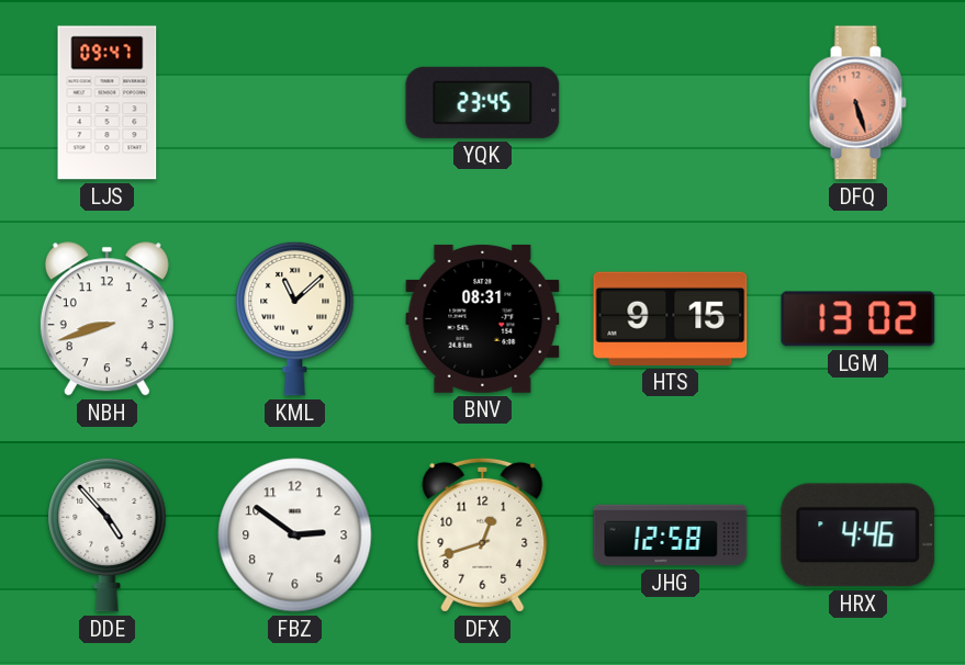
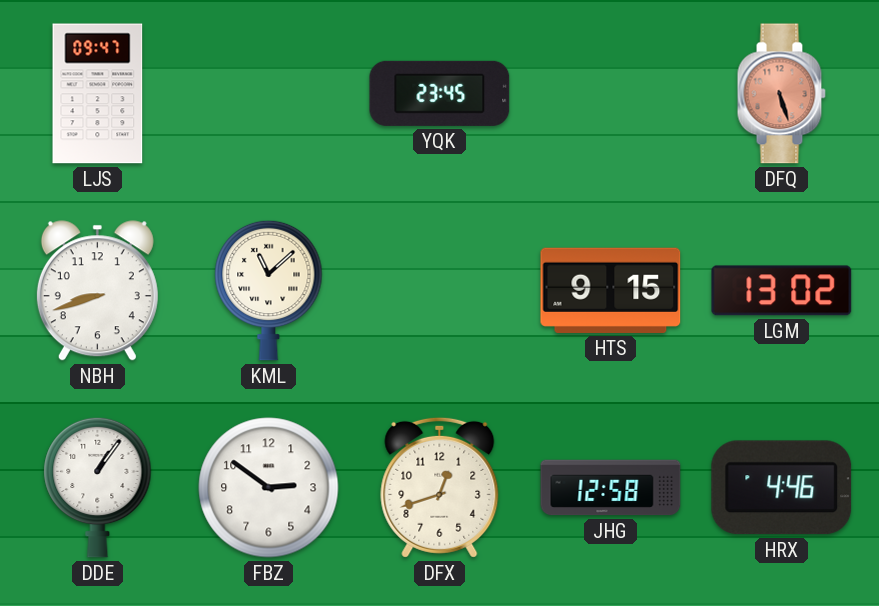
BNV: 08:31 -> none
DDE: 4:53 -> 1:06
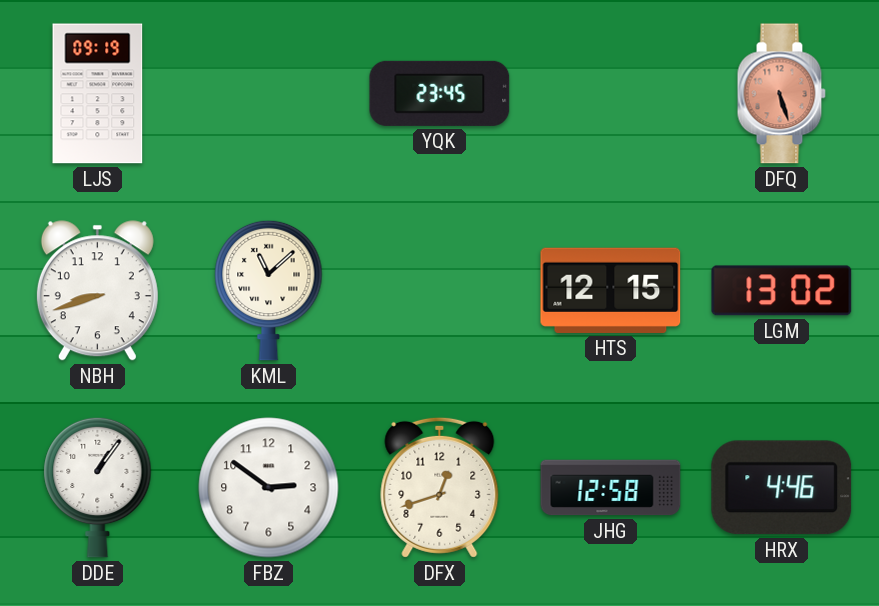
LJS: 09:47 -> 09:19
HTS: 9:15 -> 12:15
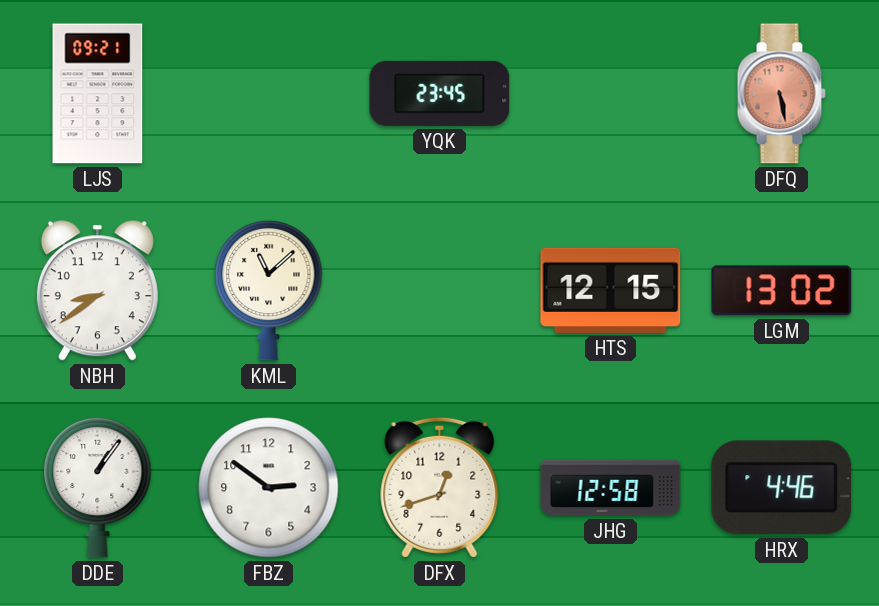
LJS: 09:19 -> 09:21
DFQ: 5:27 -> 5:28
NBH: 8:42 -> 8:39
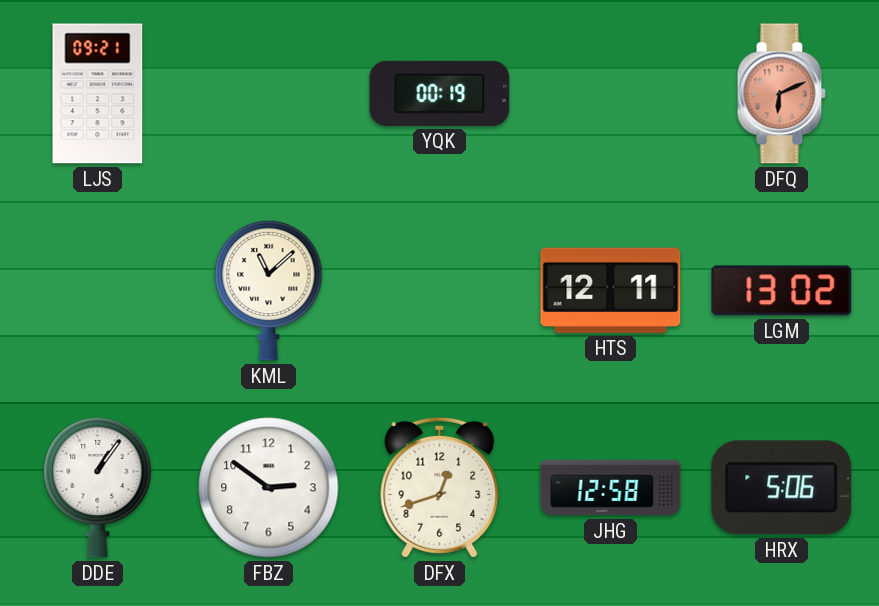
YQK: 23:45 -> 00:19
DFQ: 5:28 -> 6:11
NBH: 8:39 -> none
HTS: 12:15 -> 12:11
HRX: 4:46 -> 5:06
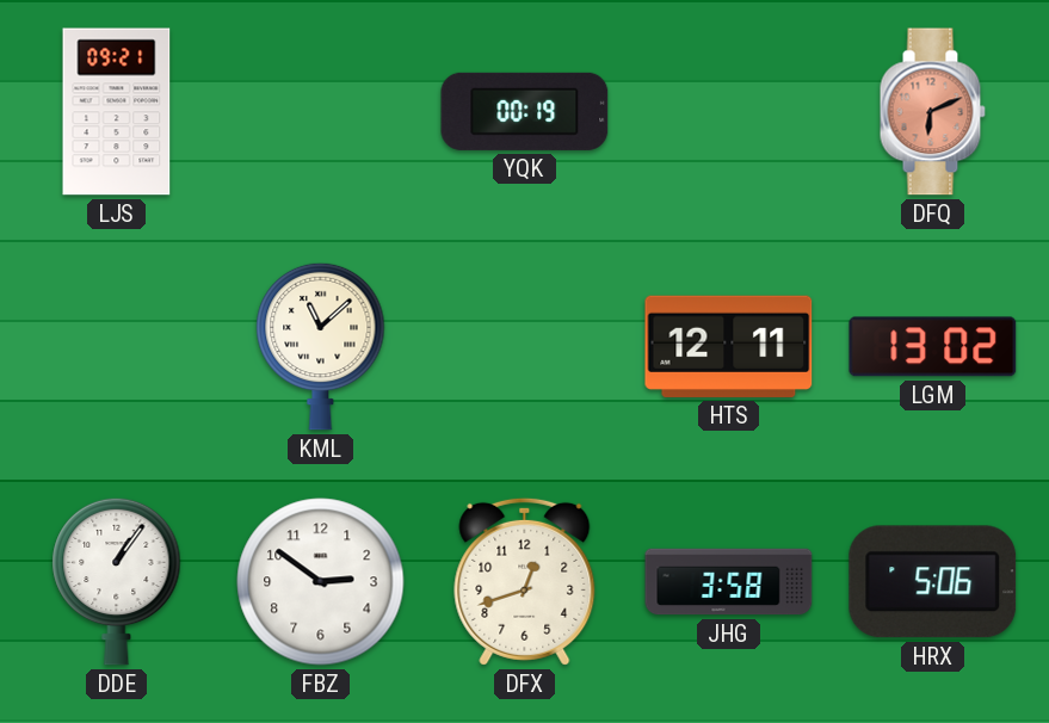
JHG: 12:58 -> 3:58
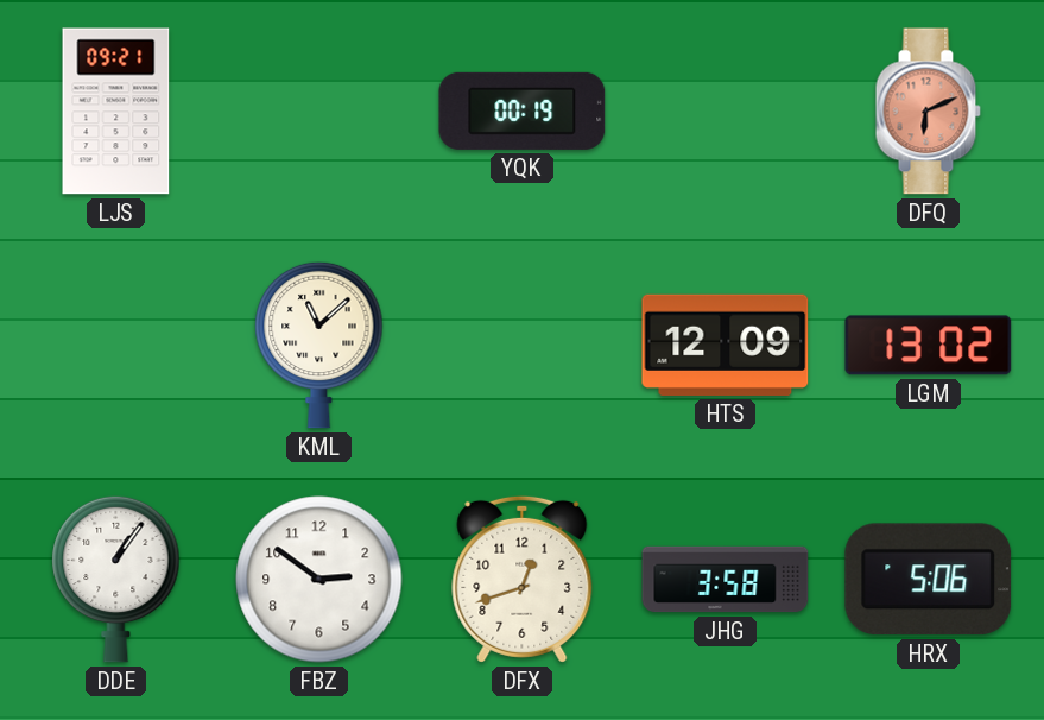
HTS: 12:11 -> 12:09
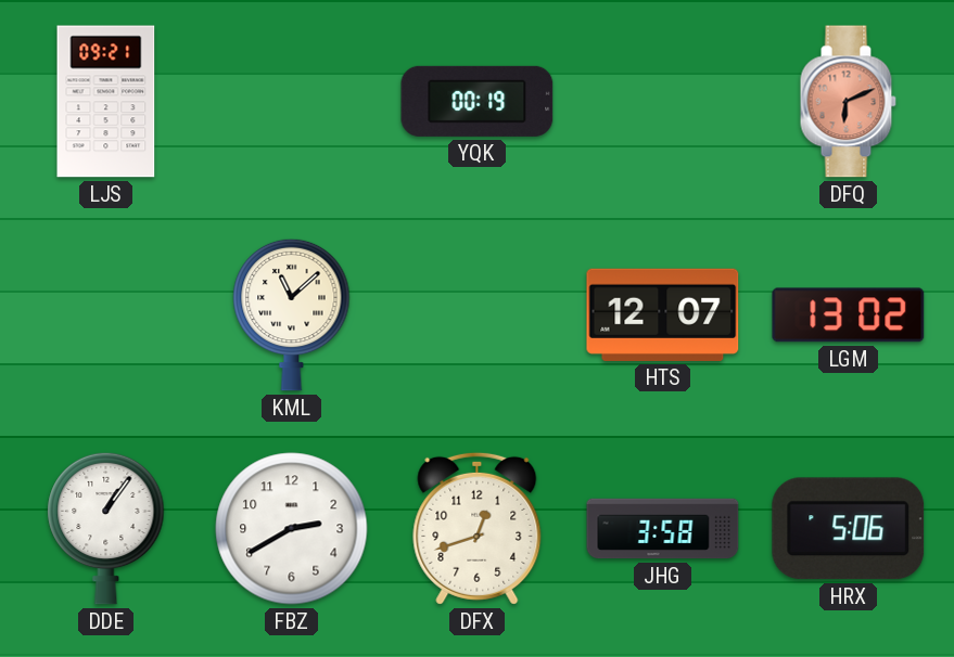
HTS: 12:09 -> 12:07
FBZ: 2:51 -> 2:40
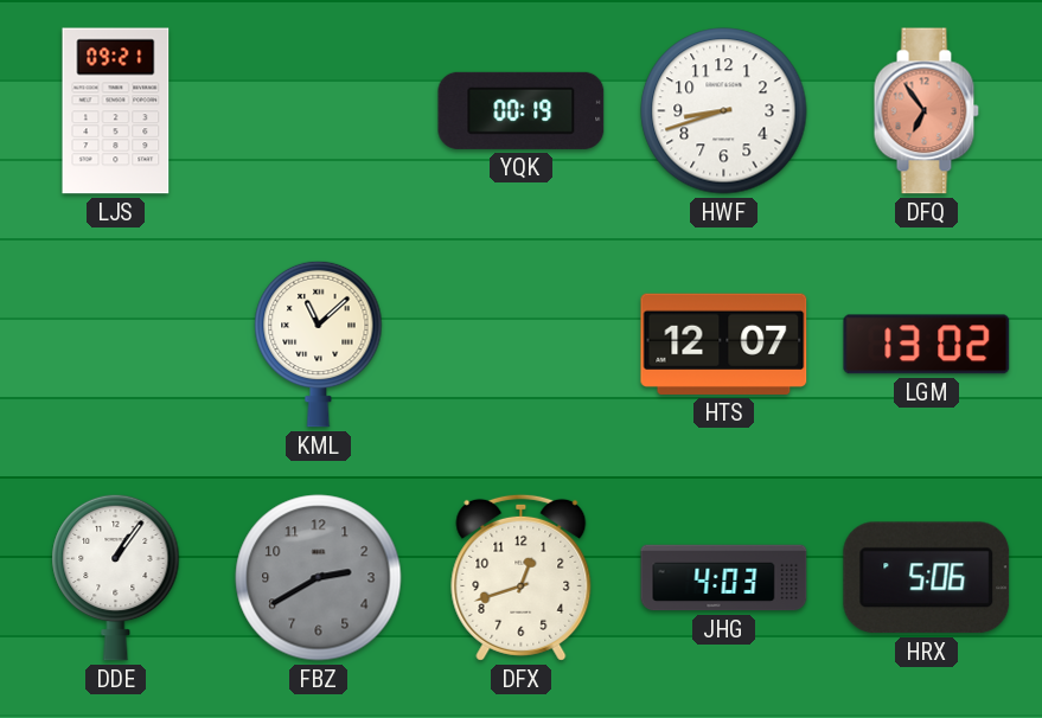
HWF: none -> 8:42
DFQ: 6:11 -> 6:54
FBZ dial: white -> grey
JHG: 3:58 -> 4:03
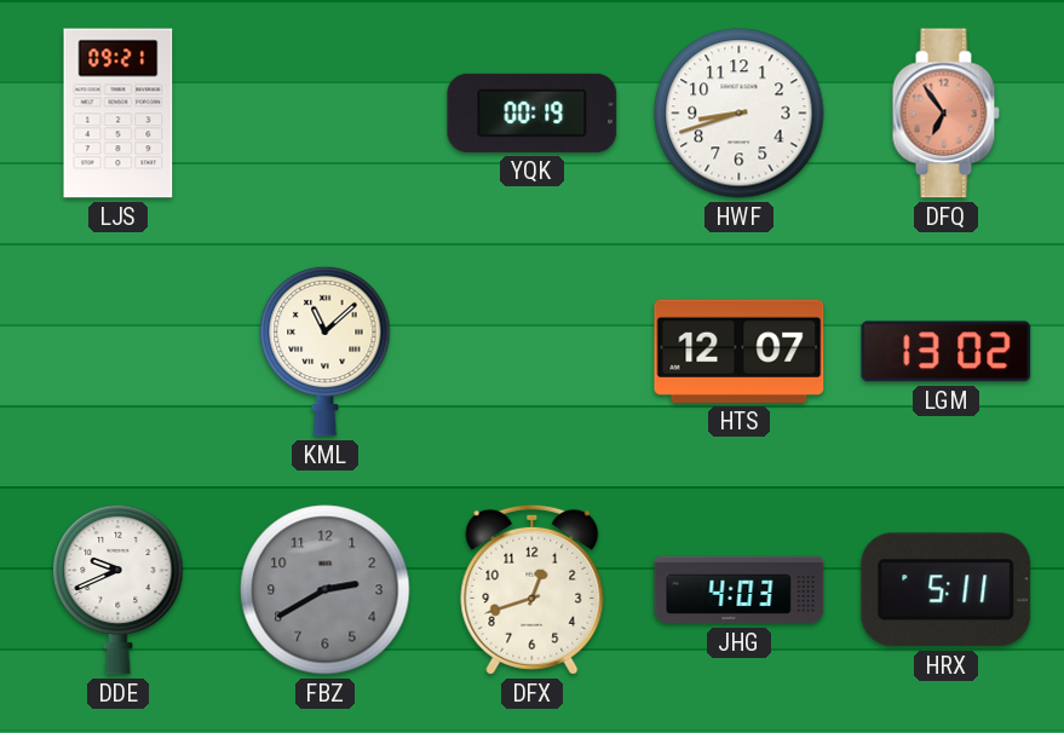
DDE: 1:06 -> 9:41
HRX: 5:06 -> 5:11
